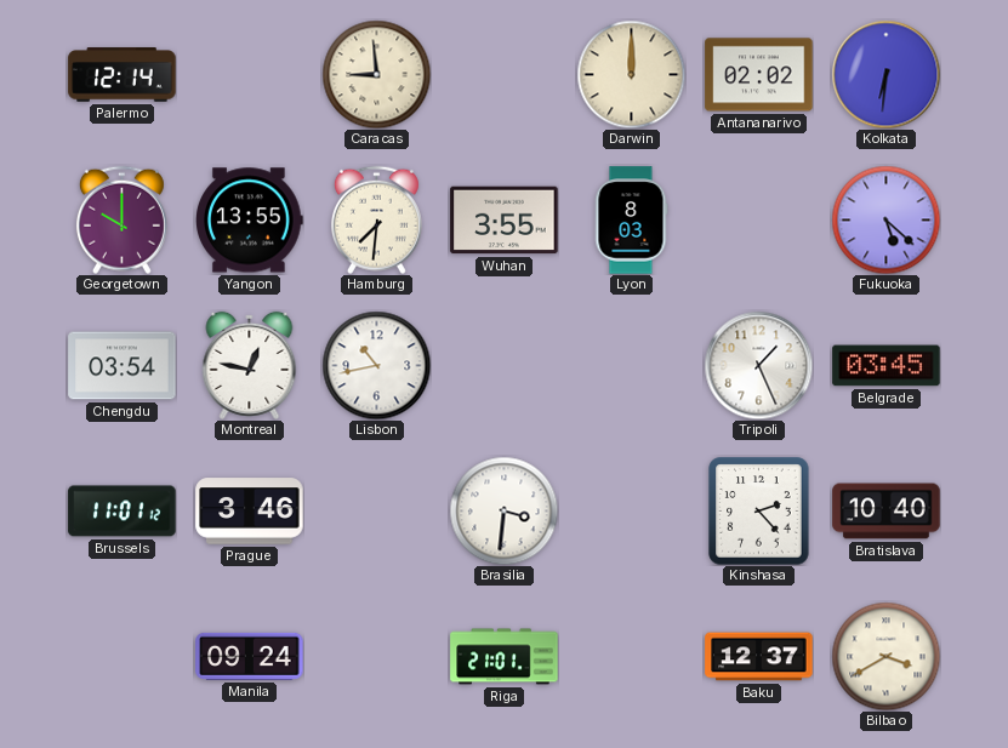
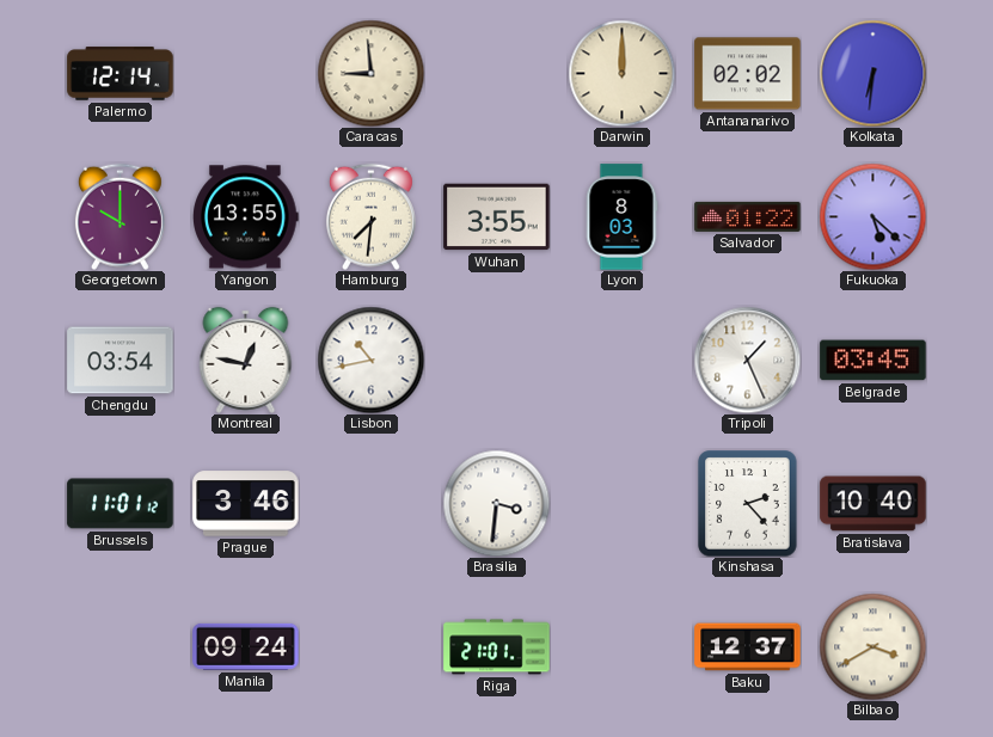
Salvador: none -> 01:22
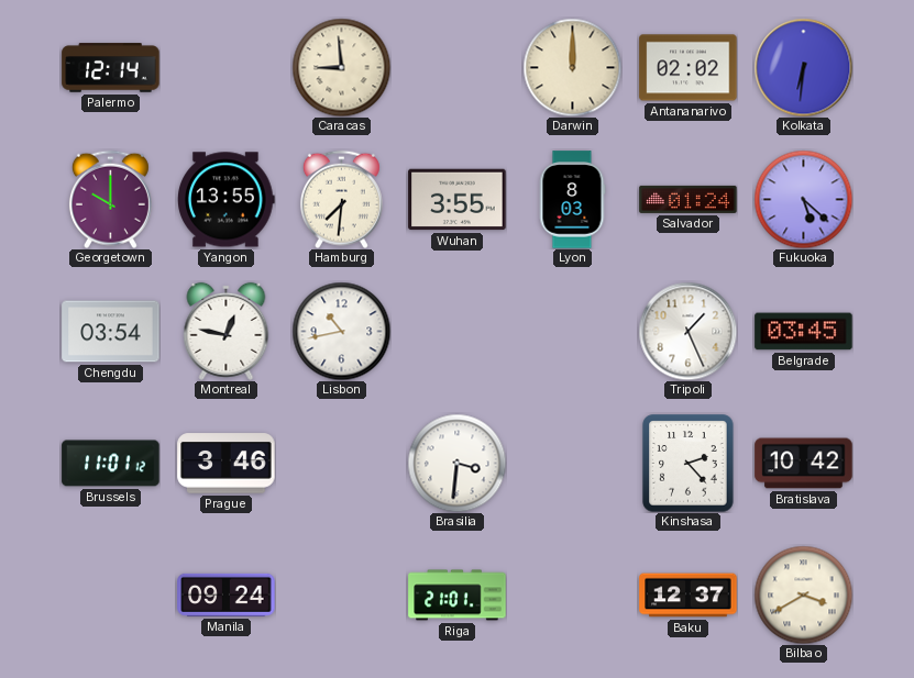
Salvador: 01:22 -> 01:24
Bratislava: 10:40 -> 10:42
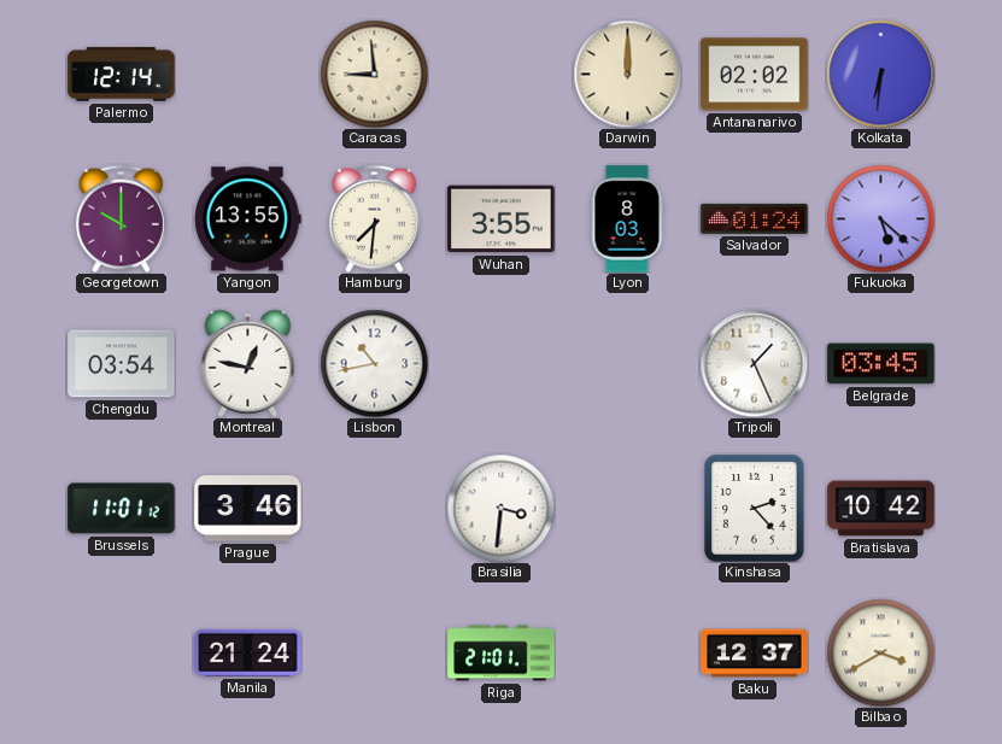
Manila: 09:24 -> 21:24
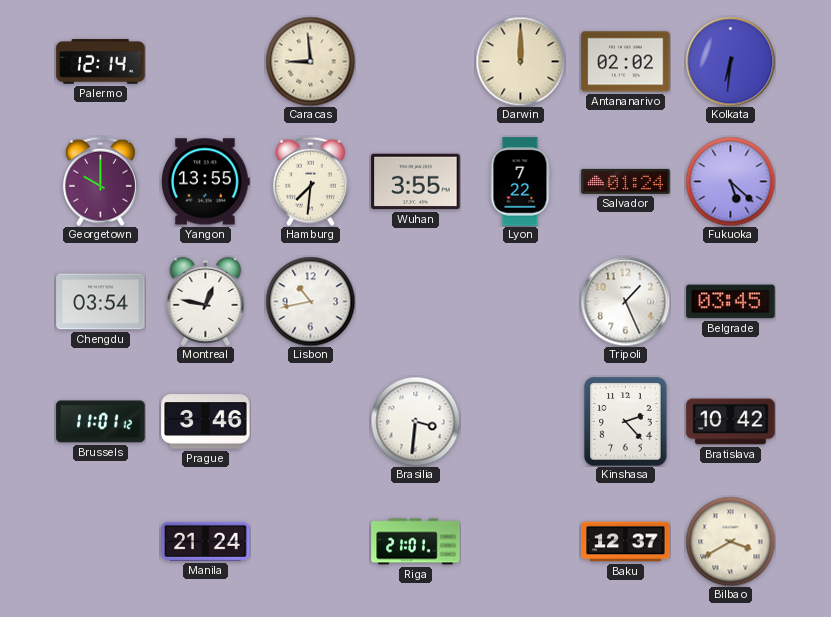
Lyon: 8:03 -> 7:22
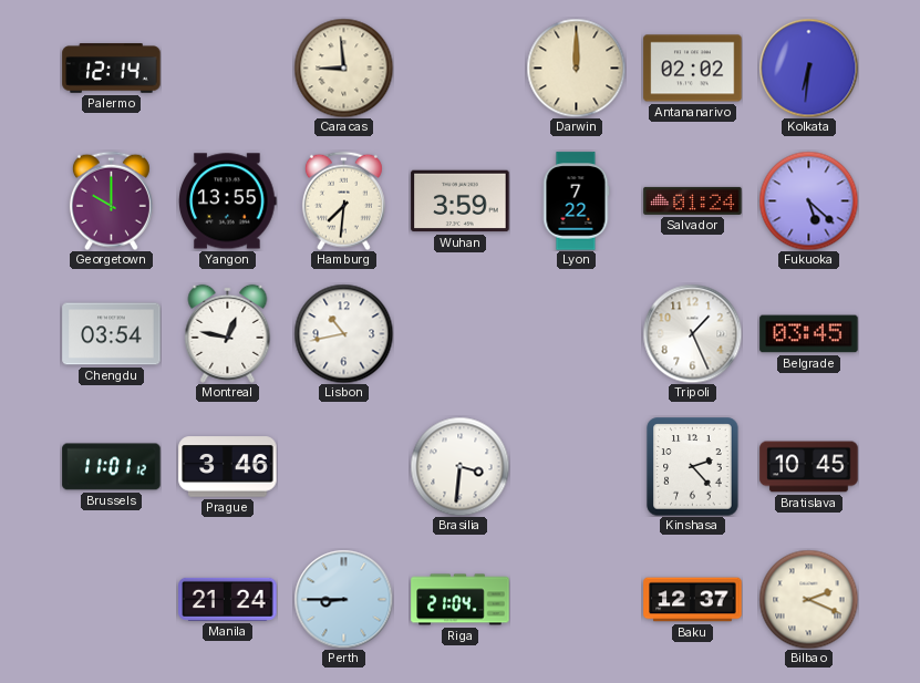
Wuhan: 3:55 -> 3:59
Bratislava: 10:42 -> 10:45
Perth: none -> 8:45
Riga: 21:01 -> 21:04
Bilbao: 3:40 -> 2:19
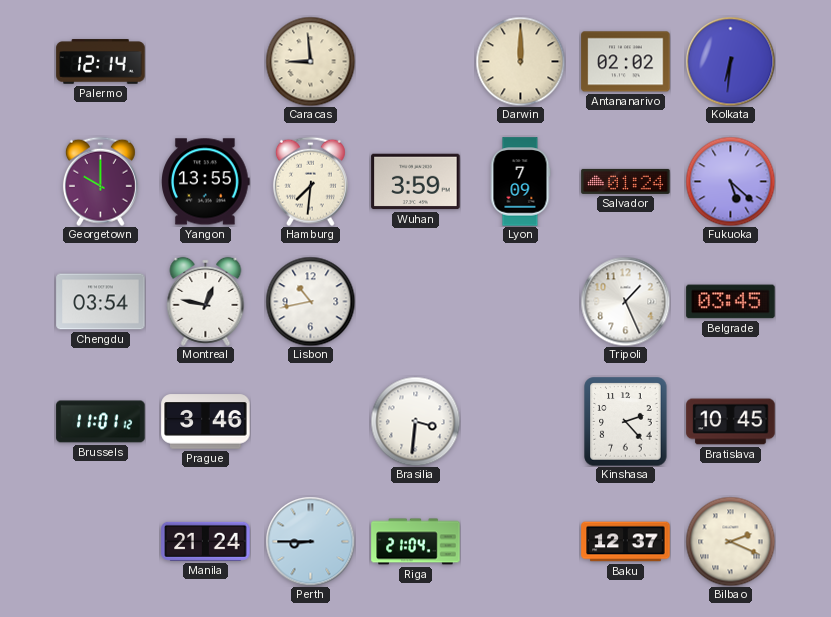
Lyon: 7:22 -> 7:09
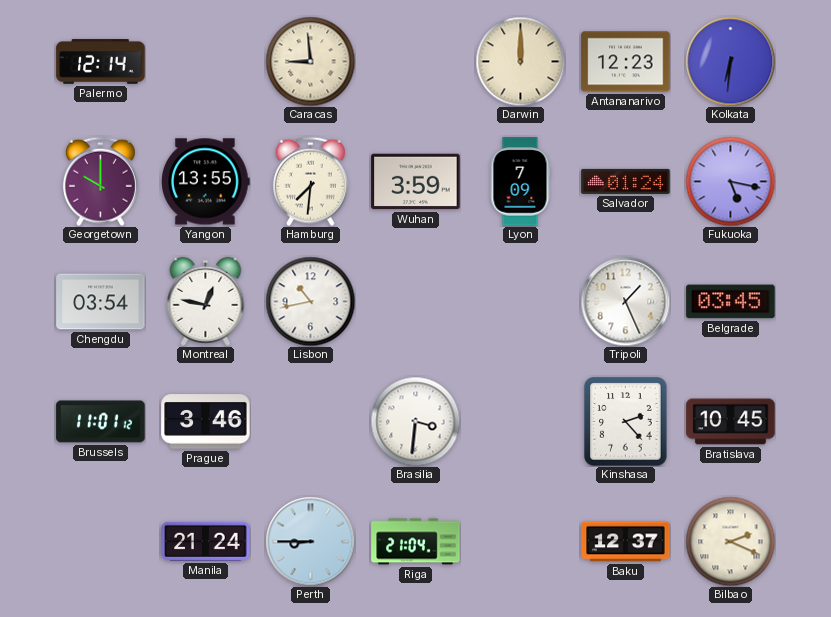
Antananarivo: 02:02 -> 12:23
Fukuoka: 5:22 -> 5:17
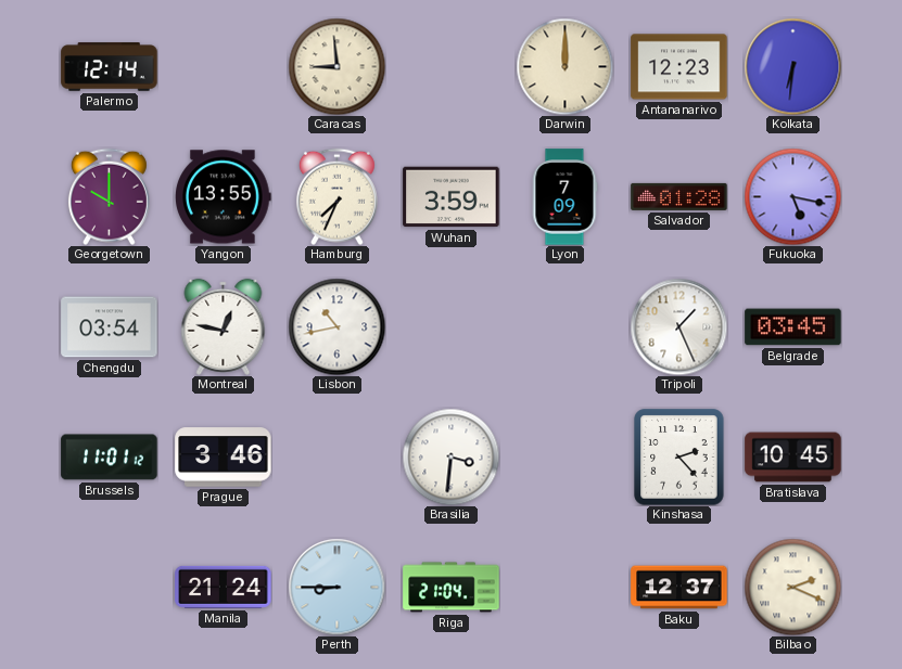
Hamburg: 7:31 -> 7:34
Salvador: 01:24 -> 01:28
